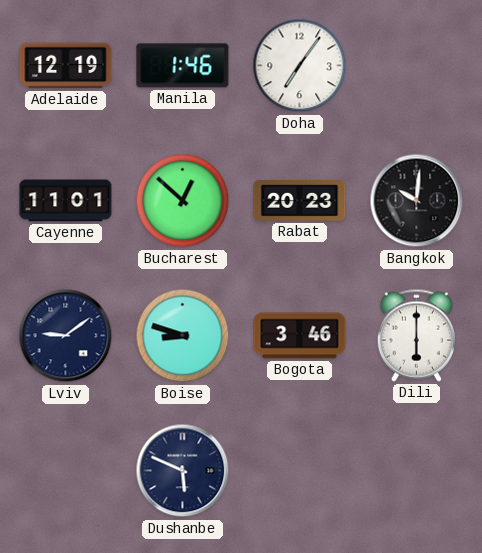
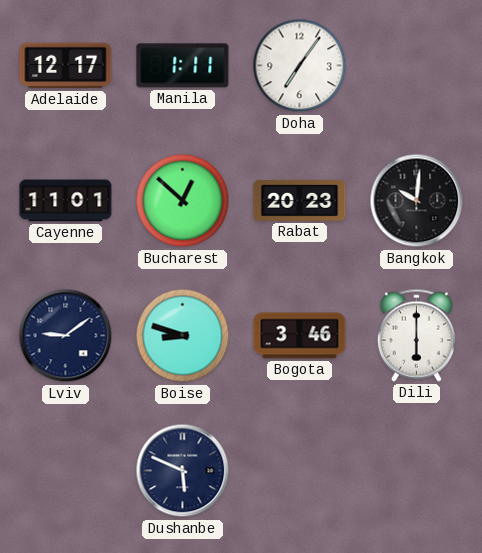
Adelaide: 12:19 -> 12:17
Manila: 1:46 -> 1:11
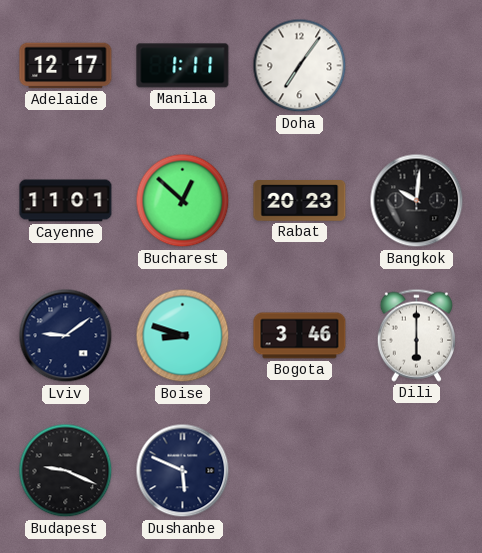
Budapest: none -> 9:19
